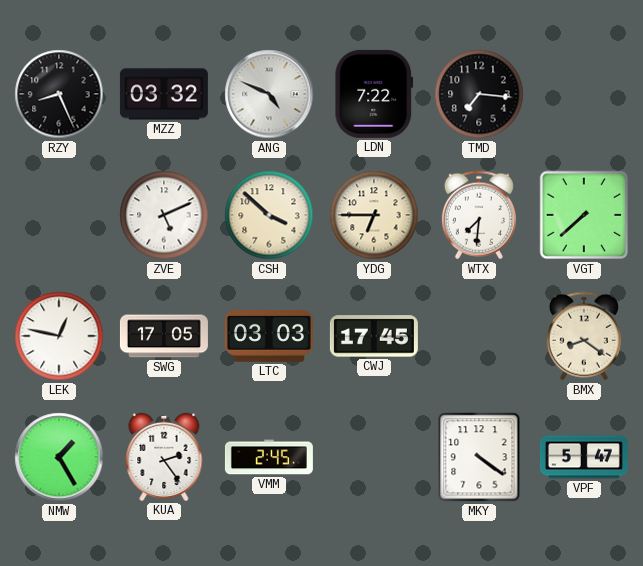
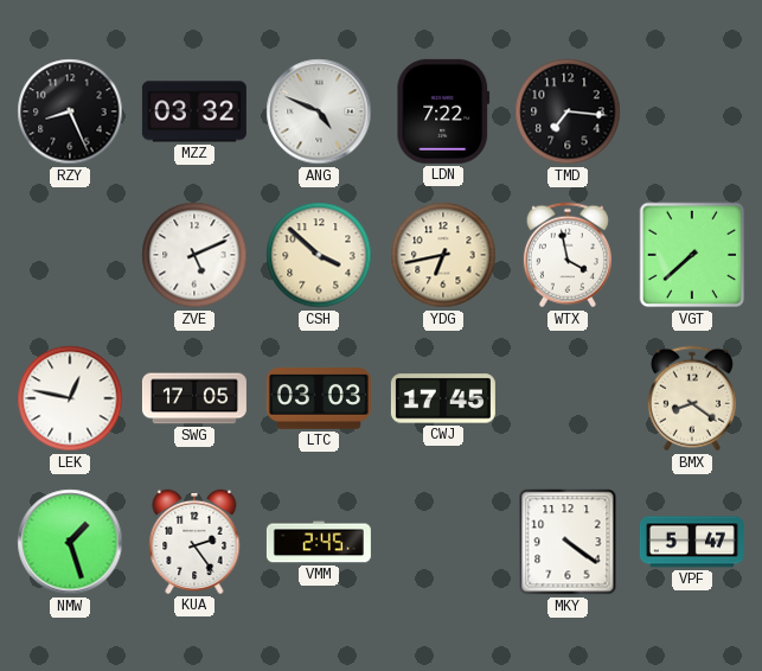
YDG: 6:45 -> 6:43
WTX: 7:31 -> 3:58
NMW: 1:25 -> 1:27
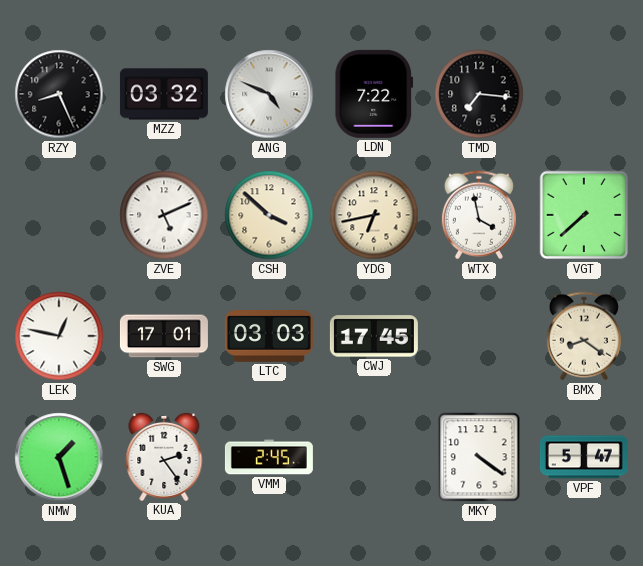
SWG: 17:05 -> 17:01
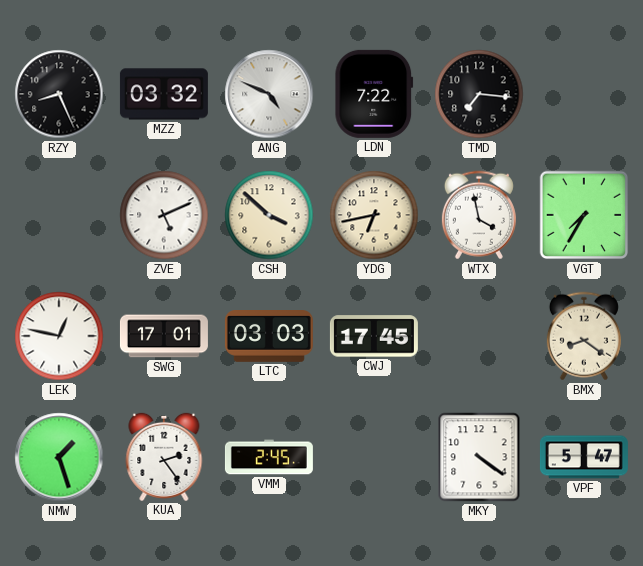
VGT: 7:38 -> 7:35
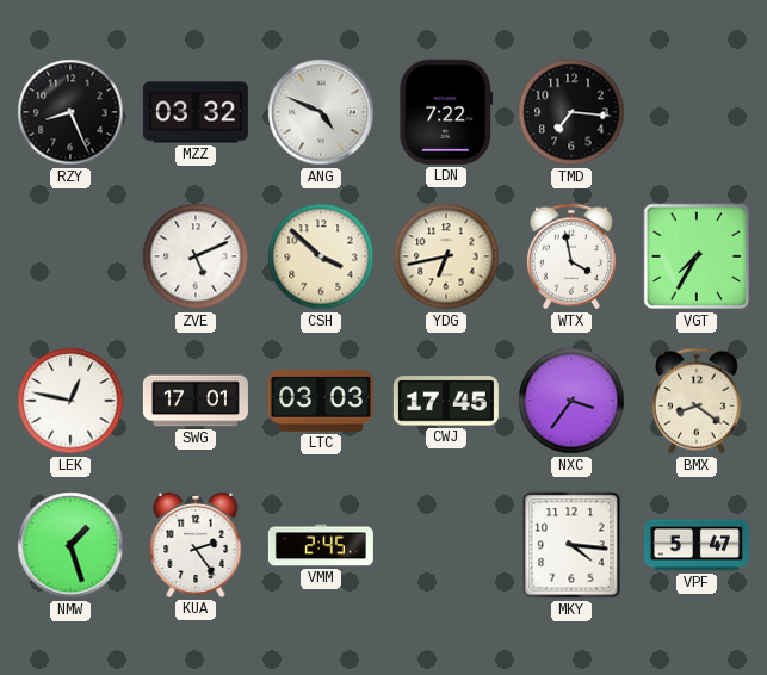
NXC: none -> 3:36
MKY: 4:21 -> 4:16
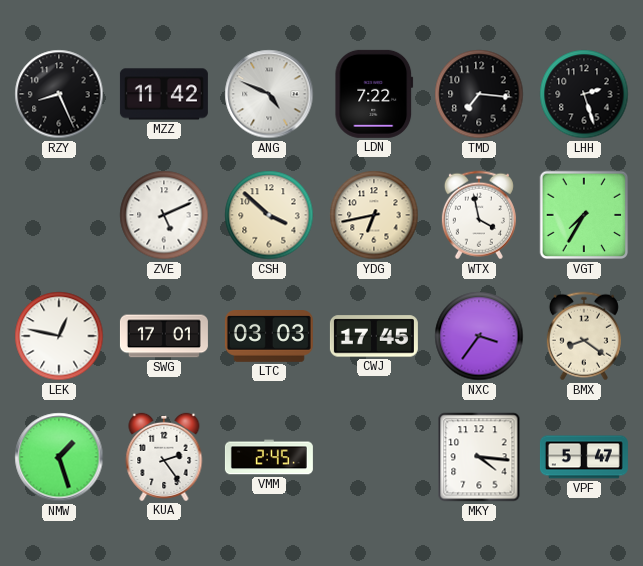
MZZ: 03:32 -> 11:42
LHH: none -> 2:27
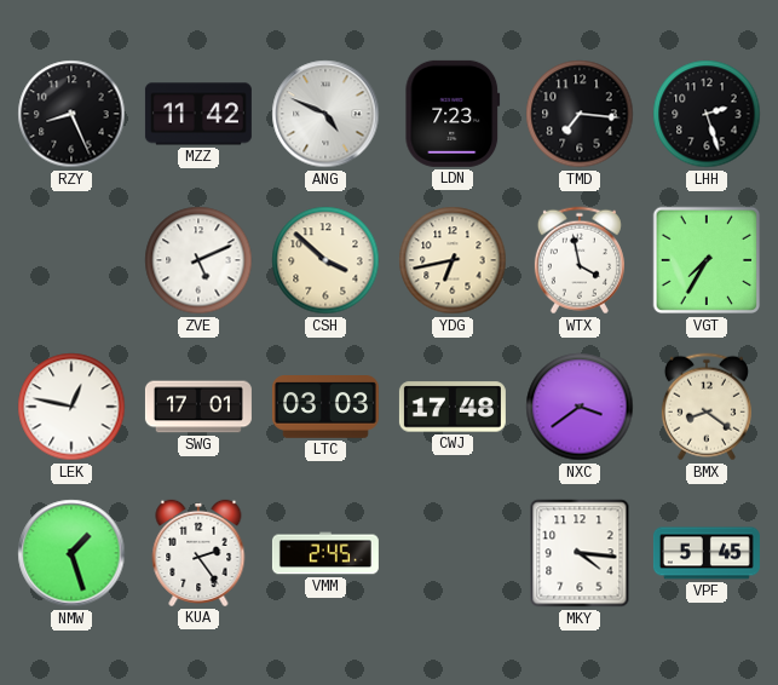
LDN: 7:22 -> 7:23
CWJ: 17:45 -> 17:48
NXC: 3:36 -> 3:39
VPF: 5:47 -> 5:45
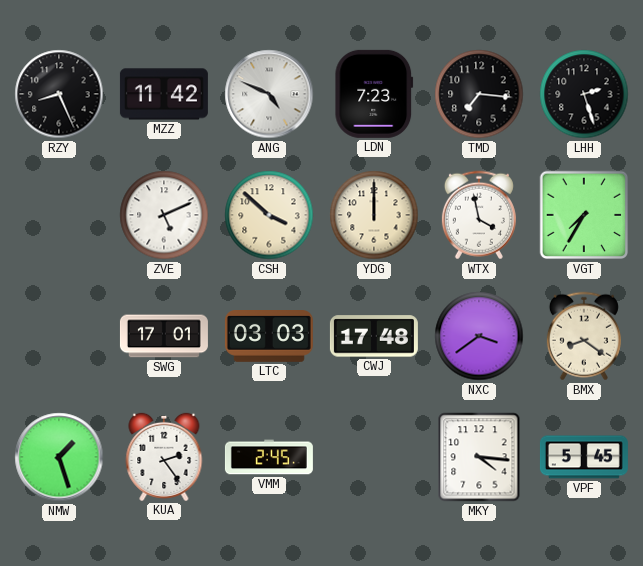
YDG: 6:43 -> 12:00
LEK: 12:47 -> none
